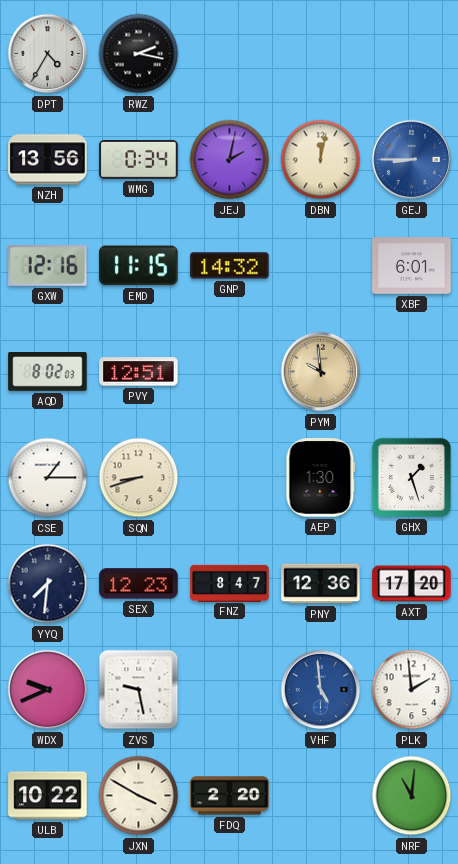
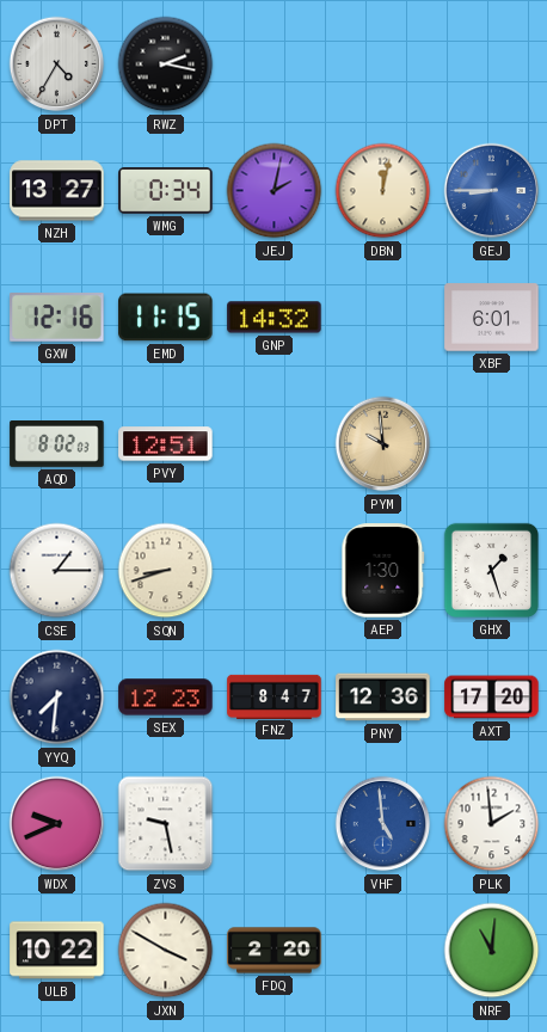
NZH: 13:56 -> 13:27
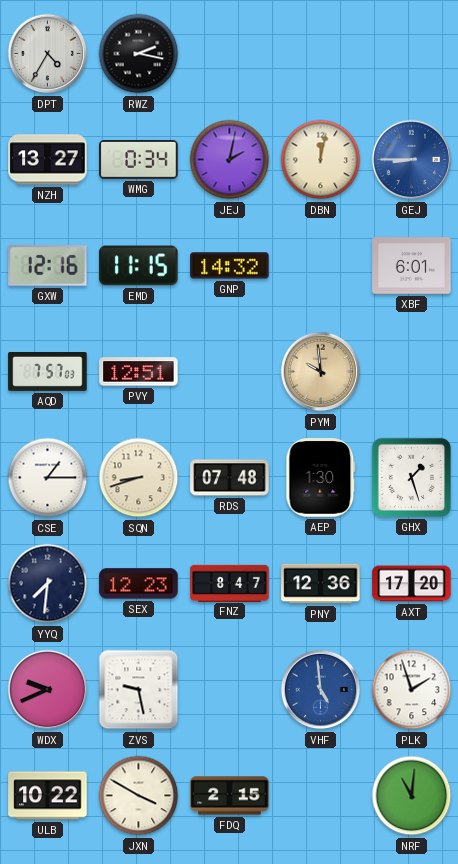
AQD: 8:02 -> 7:57
RDS: none -> 07:48
PLK: 1:59 -> 1:57
FDQ: 2:20 -> 2:15
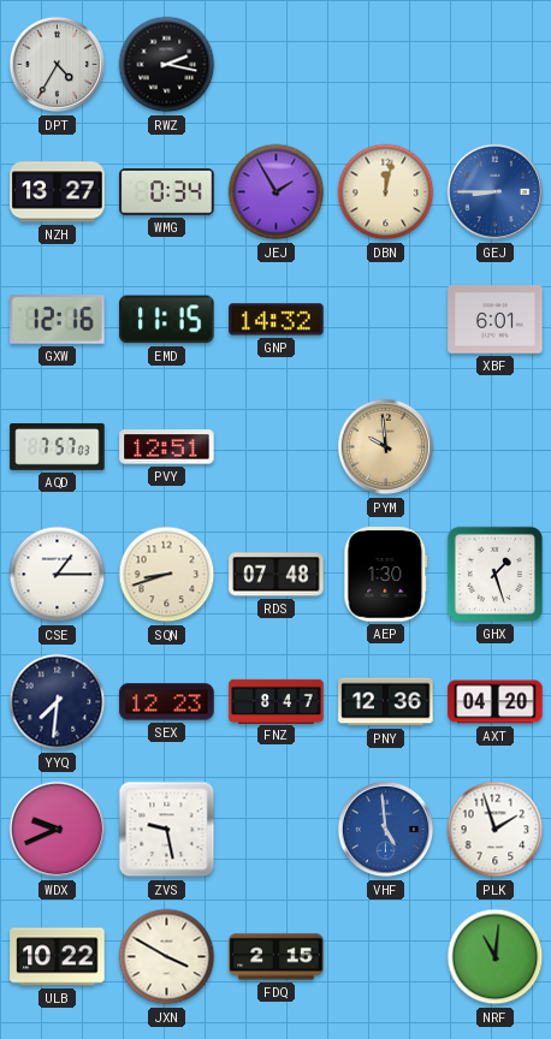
JEJ: 2:02 -> 1:55
AXT: 17:20 -> 04:20
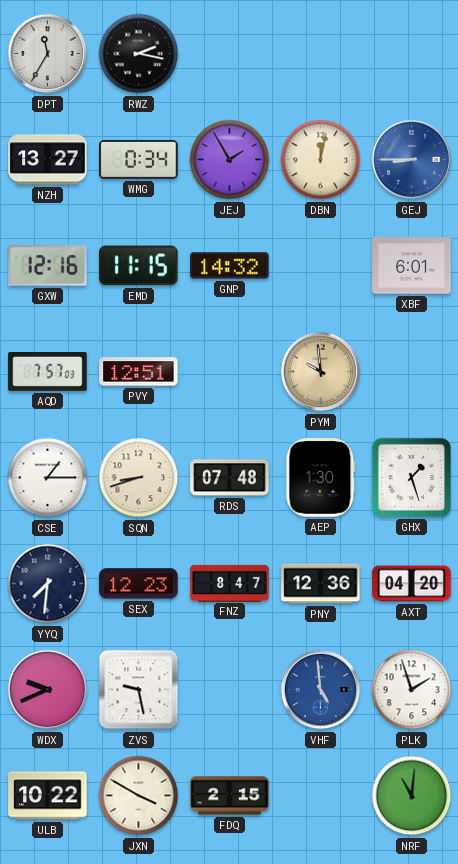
DPT: 4:35 -> 11:35
